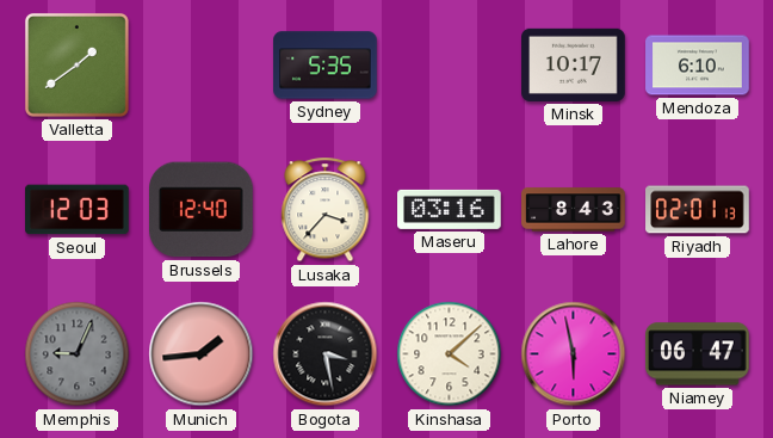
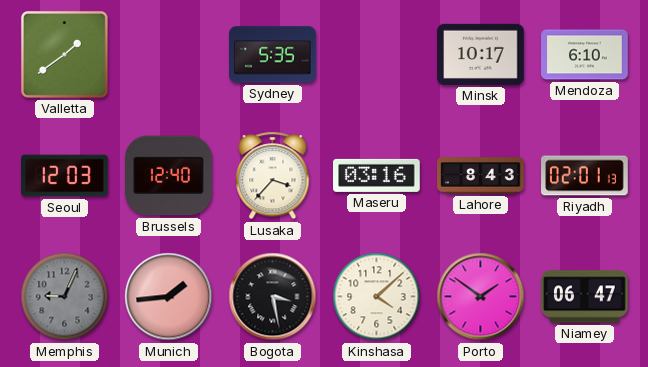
Porto: 5:58 -> 1:51
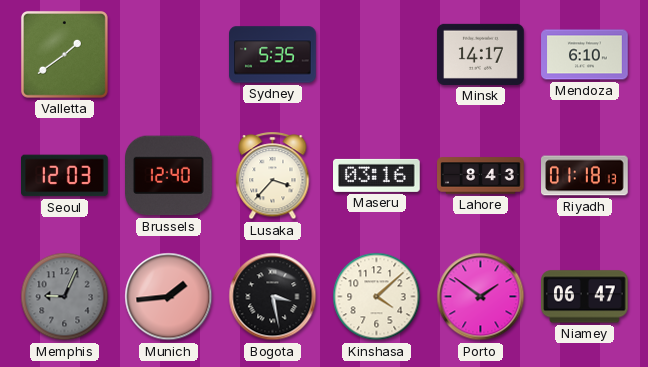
Minsk: 10:17 -> 14:17
Riyadh: 02:01 -> 01:18
